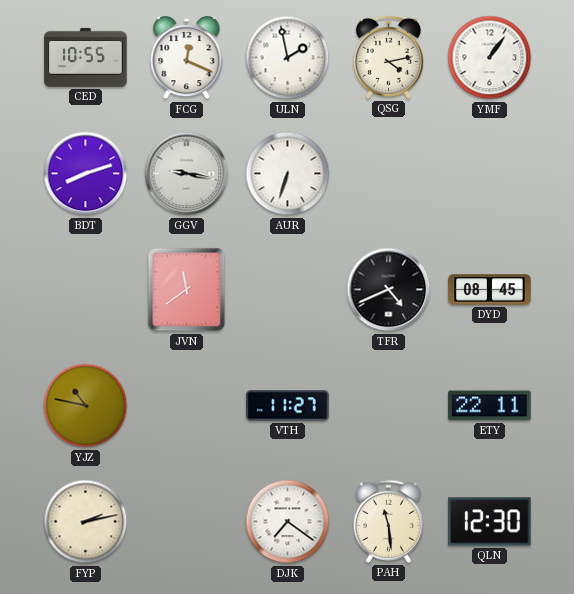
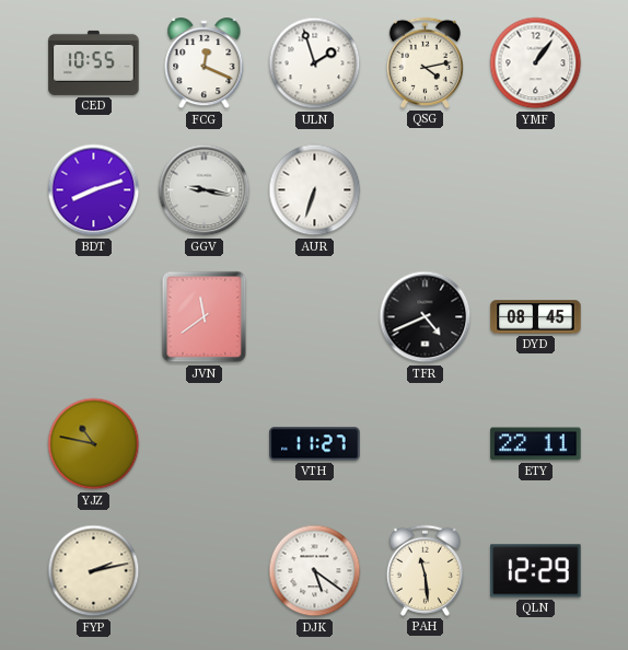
ULN: 1:58 -> 1:57
DJK: 7:21 -> 5:21
QLN: 12:30 -> 12:29
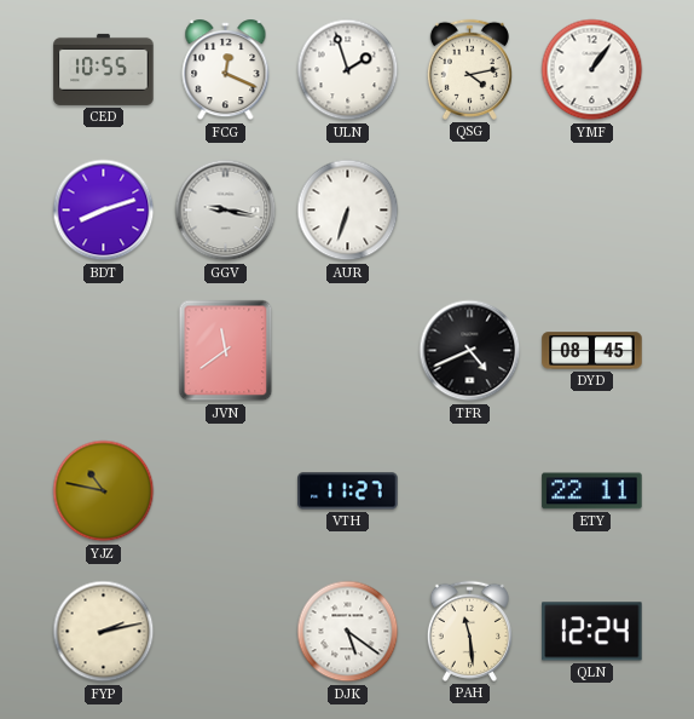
QLN: 12:29 -> 12:24
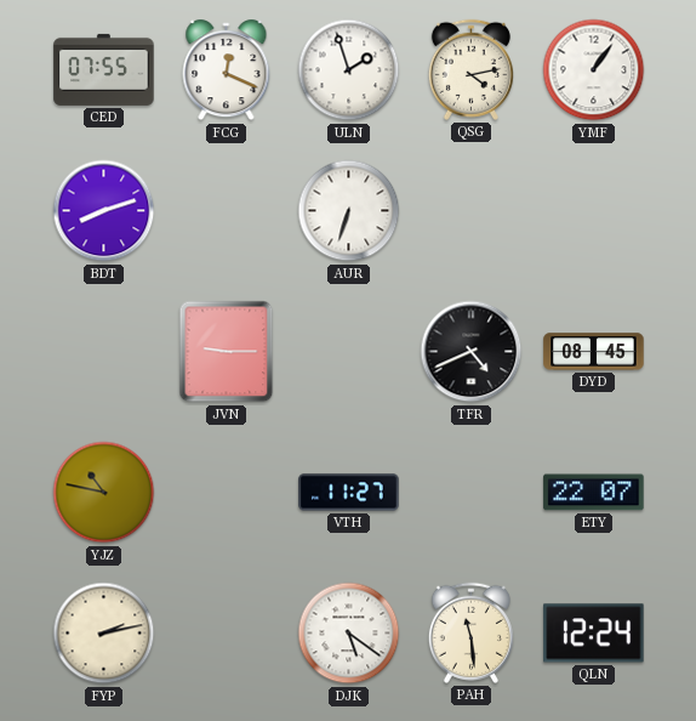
CED: 10:55 -> 07:55
GGV: 9:17 -> none
JVN: 11:39 -> 9:15
ETY: 22:11 -> 22:07
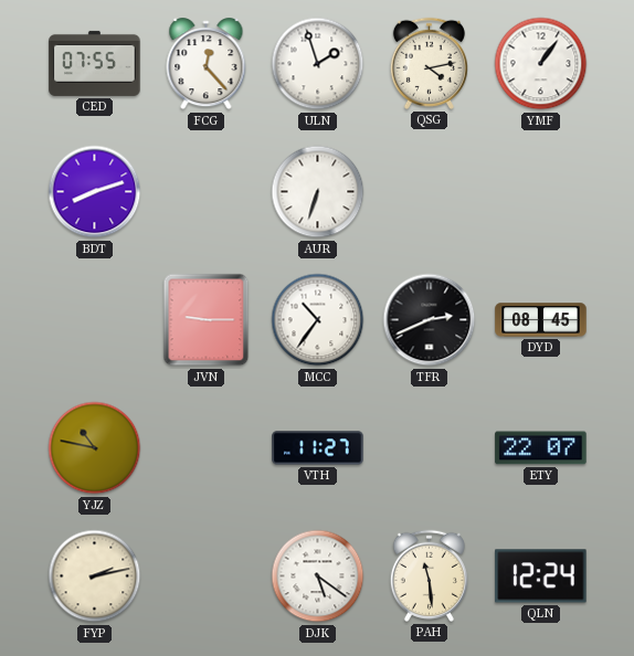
FCG: 12:19 -> 12:23
MCC: none -> 10:36
TFR: 4:41 -> 2:41
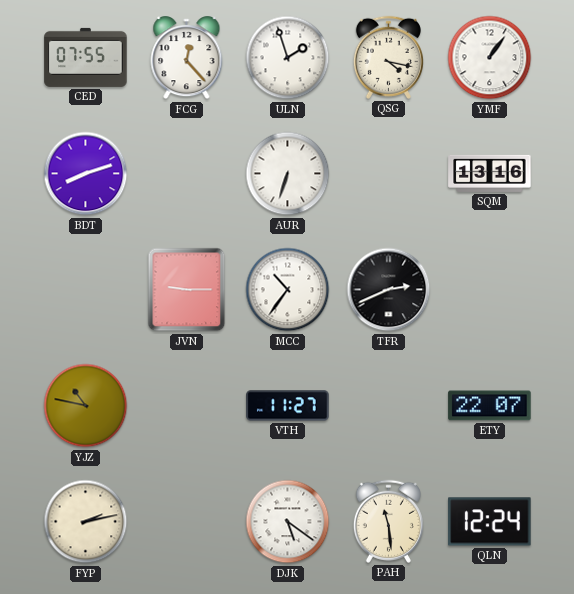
QSG: 4:13 -> 4:17
SQM: none -> 13:16
DYD: 08:45 -> none
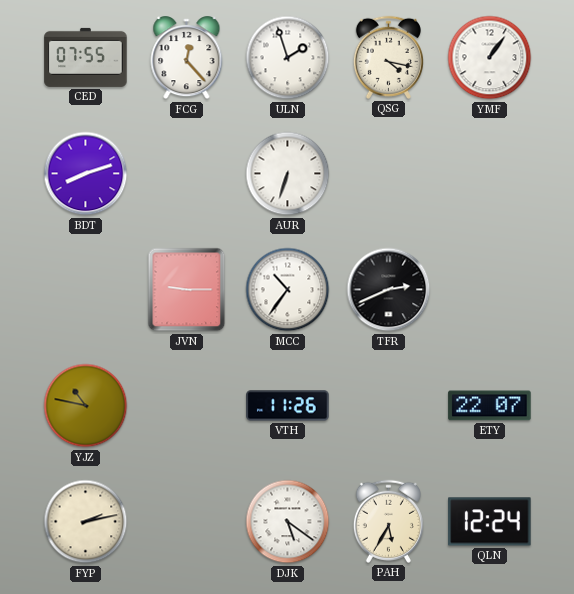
SQM: 13:16 -> none
VTH: 11:27 -> 11:26
PAH: 11:29 -> 5:35
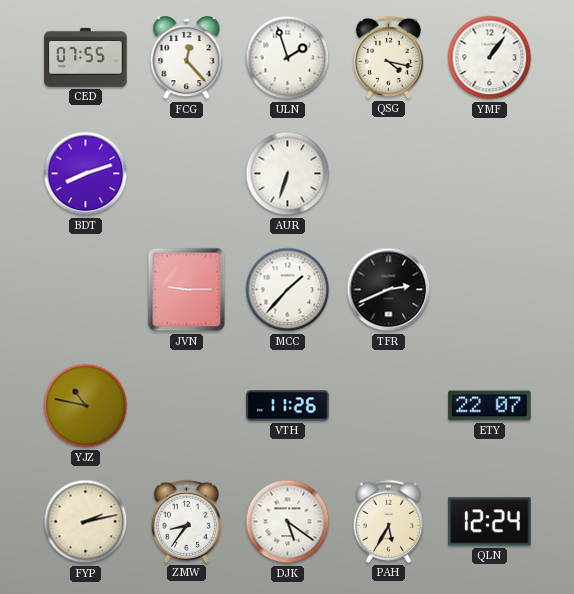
MCC: 10:36 -> 1:37
ZMW: none -> 8:36
